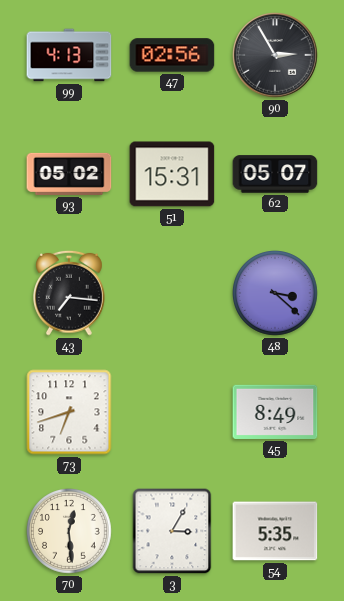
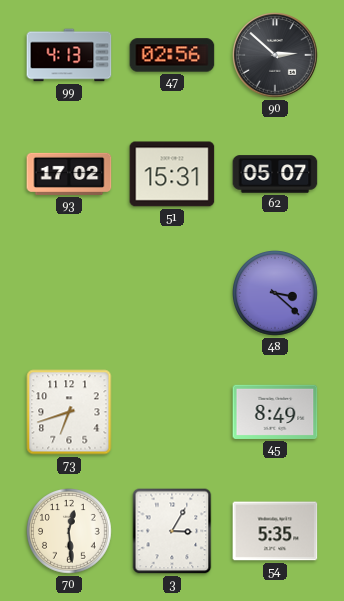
90: 2:55 -> 2:52
93: 05:02 -> 17:02
43: 7:16 -> none
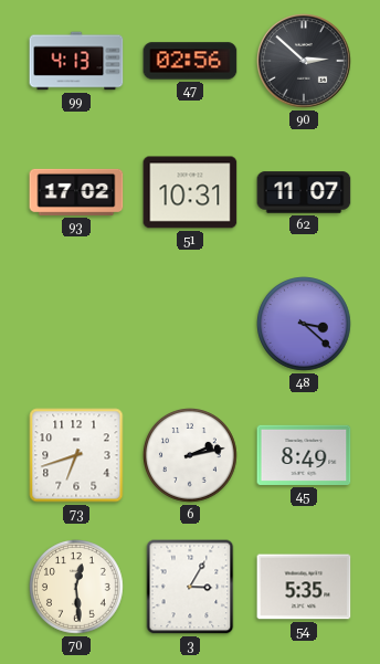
51: 15:31 -> 10:31
62: 05:07 -> 11:07
6: none -> 2:13
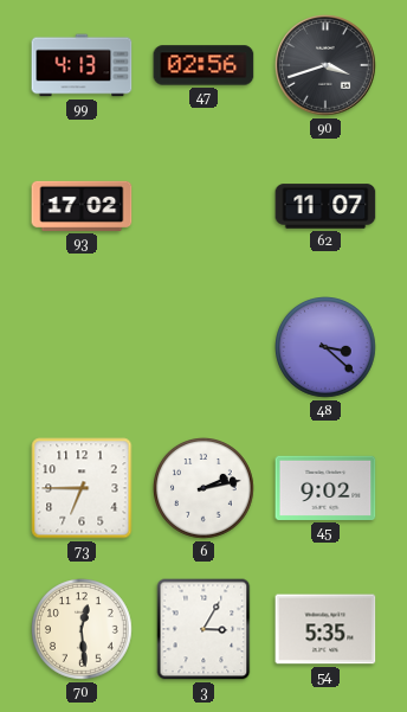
90: 2:52 -> 3:42
51: 10:31 -> none
73: 6:42 -> 6:45
45: 8:49 -> 9:02
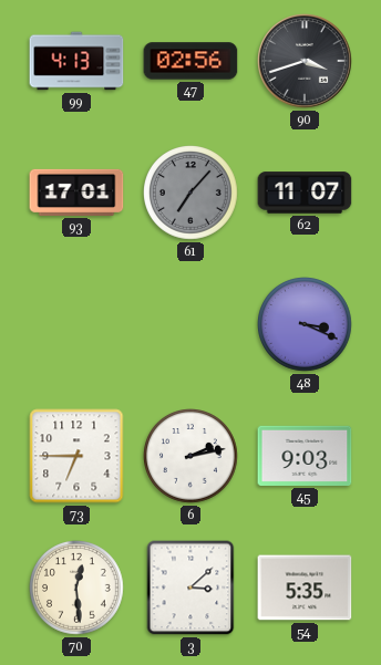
93: 17:02 -> 17:01
61: none -> 7:07
48: 3:22 -> 3:19
45: 9:02 -> 9:03
3: 3:05 -> 3:08
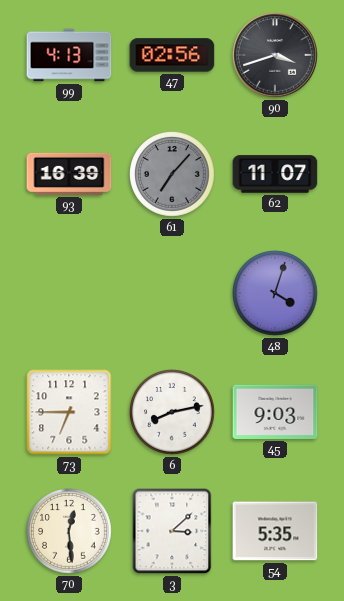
93: 17:01 -> 16:39
48: 3:19 -> 4:03
6: 2:13 -> 8:13
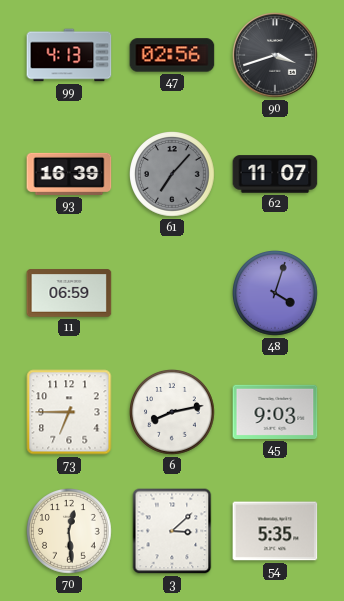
11: none -> 06:59
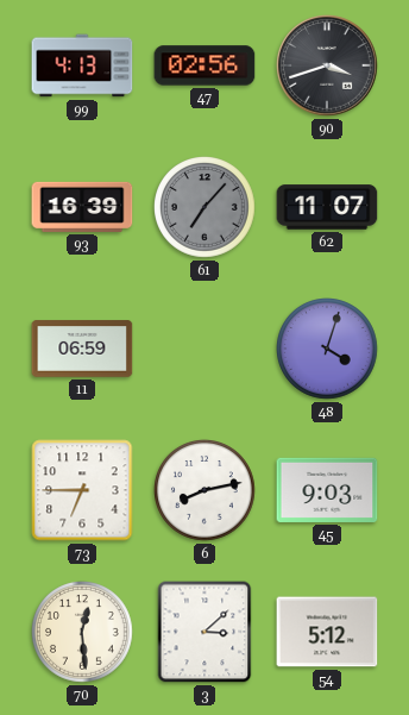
54: 5:35 -> 5:12
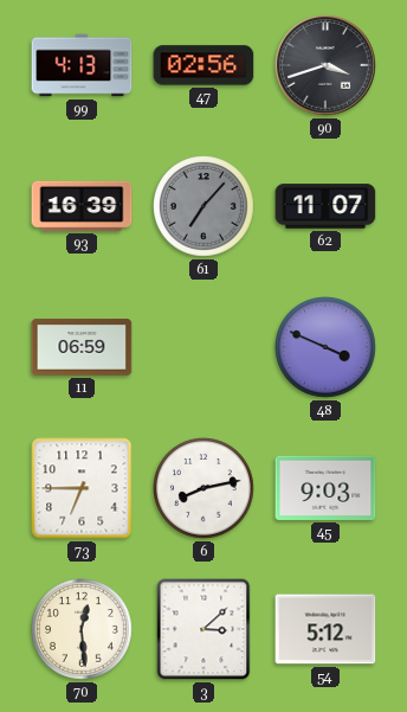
48: 4:03 -> 3:49
